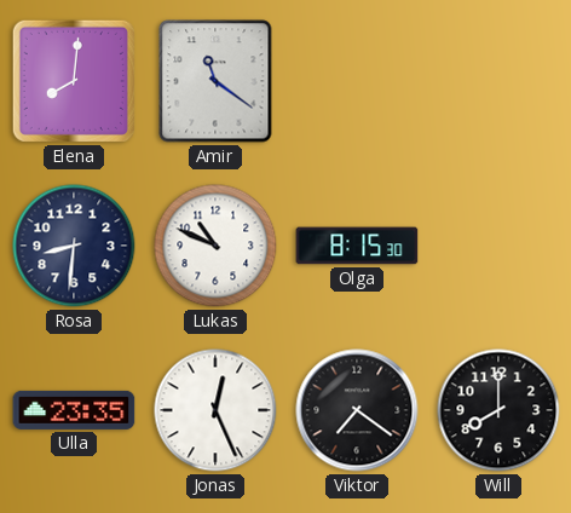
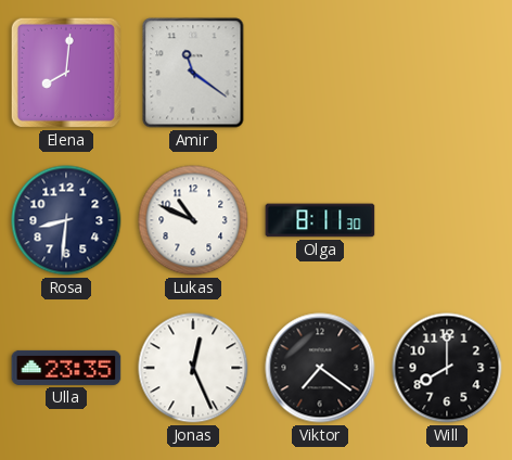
Olga: 8:15 -> 8:11
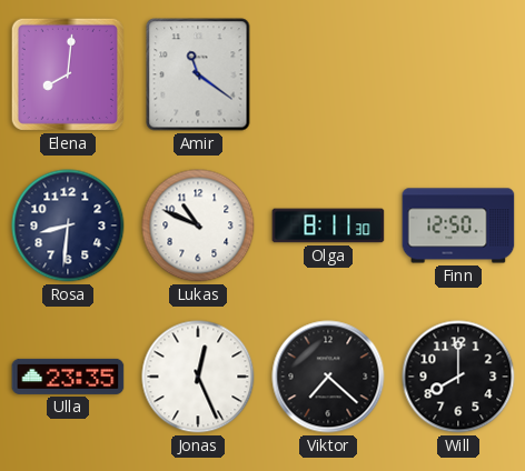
Finn: none -> 12:50
Viktor: 7:21 -> 7:22
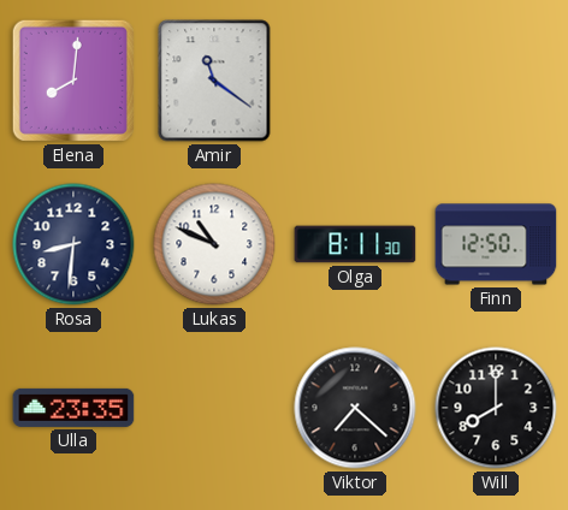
Jonas: 12:26 -> none
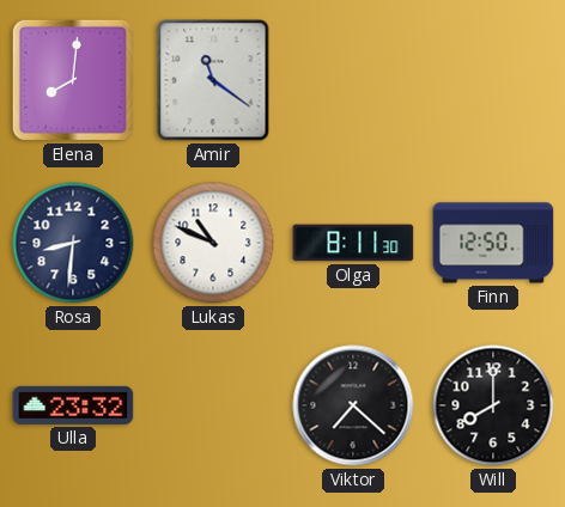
Ulla: 23:35 -> 23:32
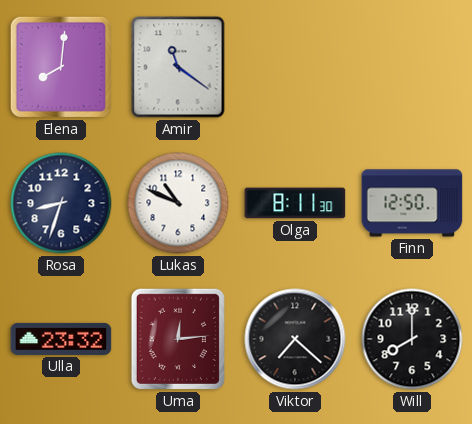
Rosa: 8:31 -> 8:33
Uma: none -> 12:14
